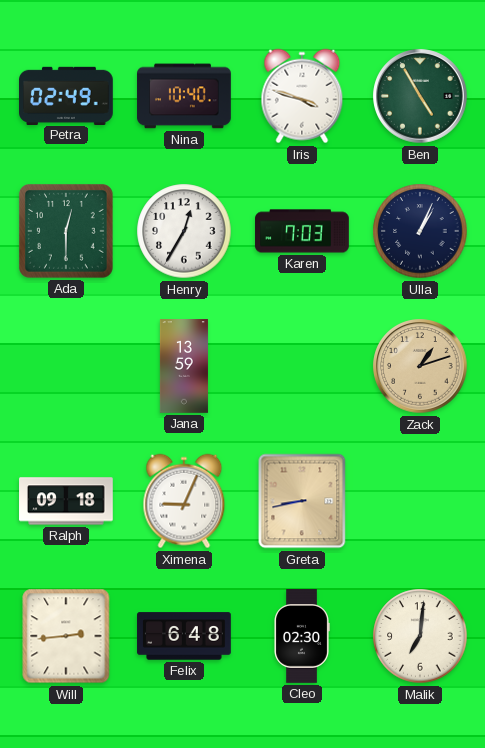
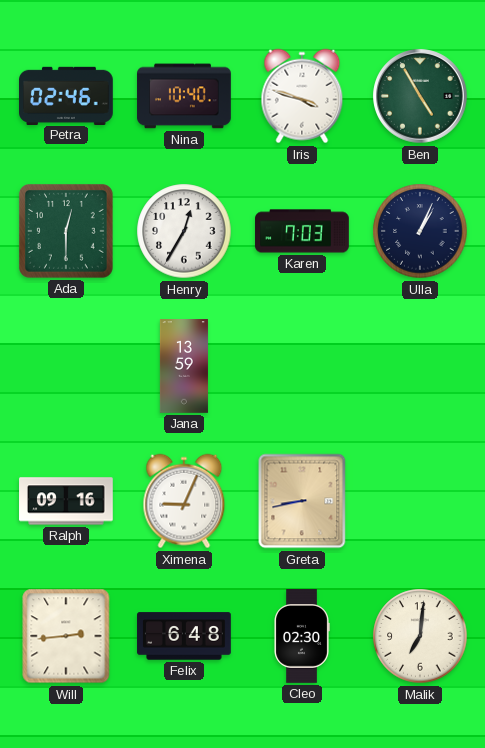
Petra: 02:49 -> 02:46
Zack: 1:12 -> none
Ralph: 09:18 -> 09:16
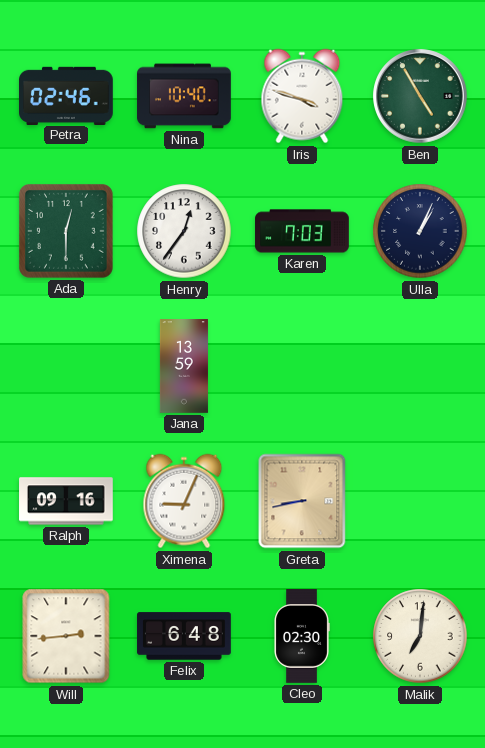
Henry: 12:35 -> 12:36
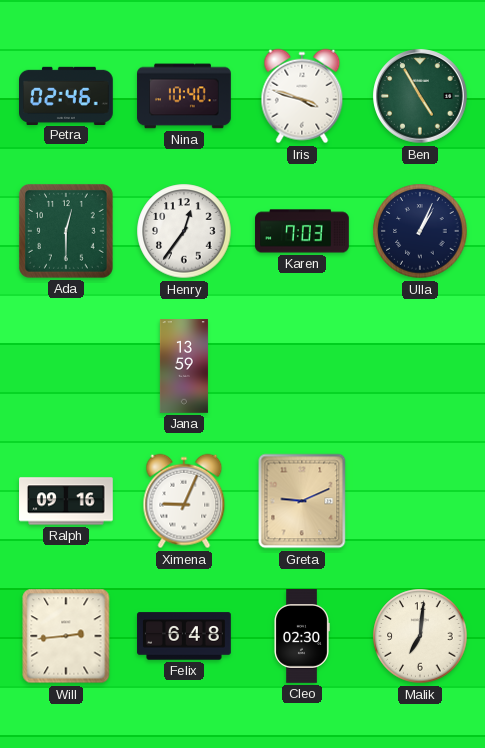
Greta: 8:43 -> 9:11
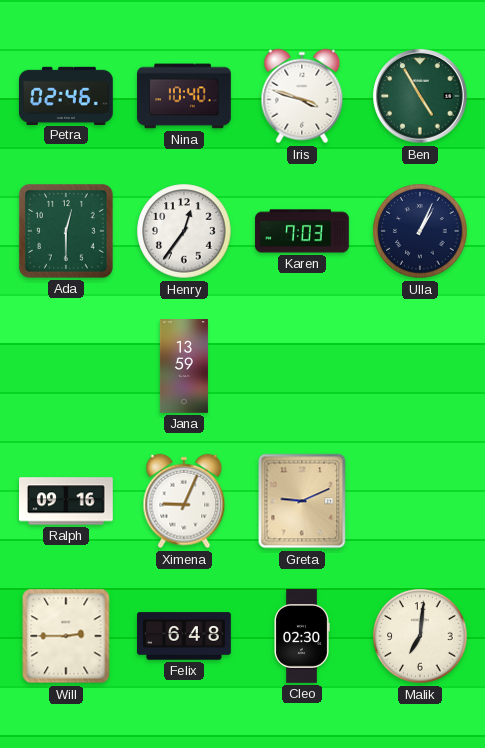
Will: 2:44 -> 2:45
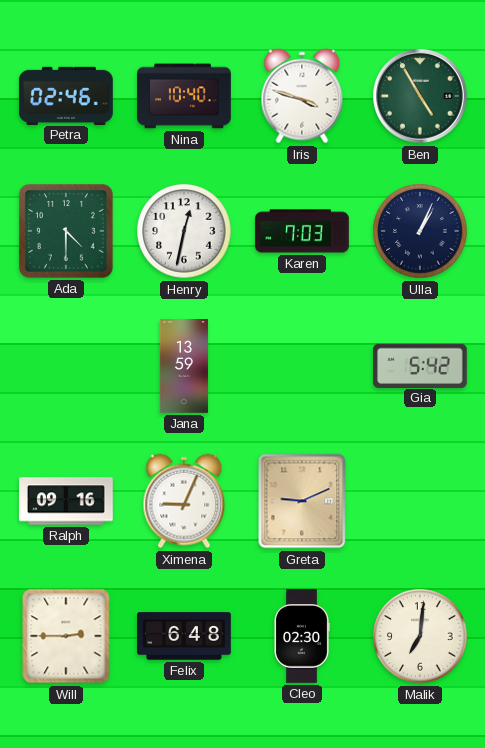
Ada: 12:30 -> 4:30
Henry: 12:36 -> 12:32
Gia: none -> 5:42
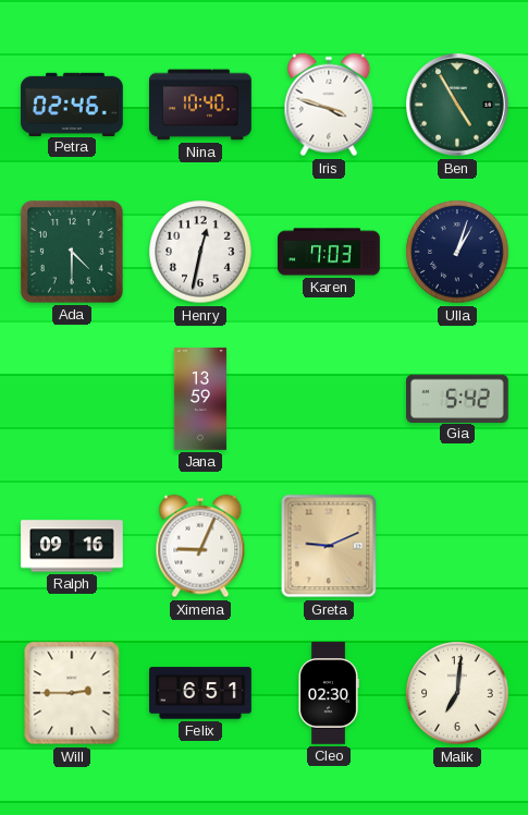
Ulla: 1:04 -> 1:03
Felix: 6:48 -> 6:51
